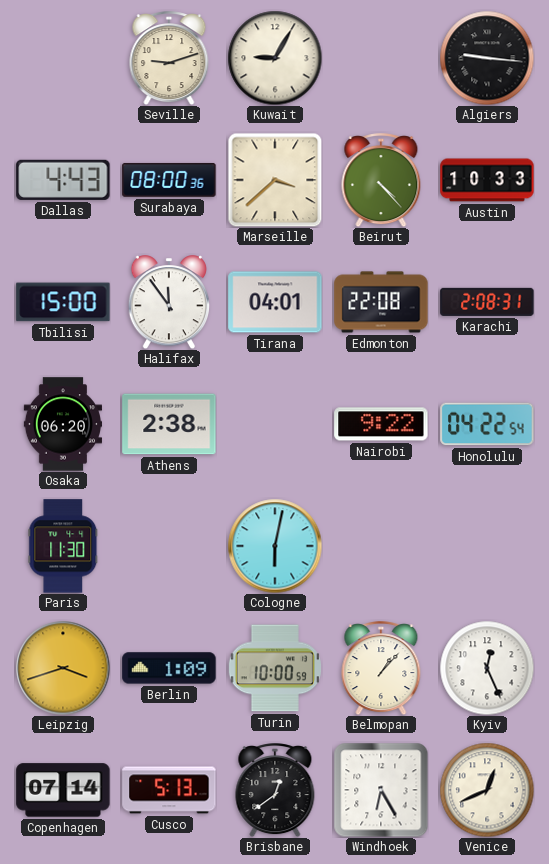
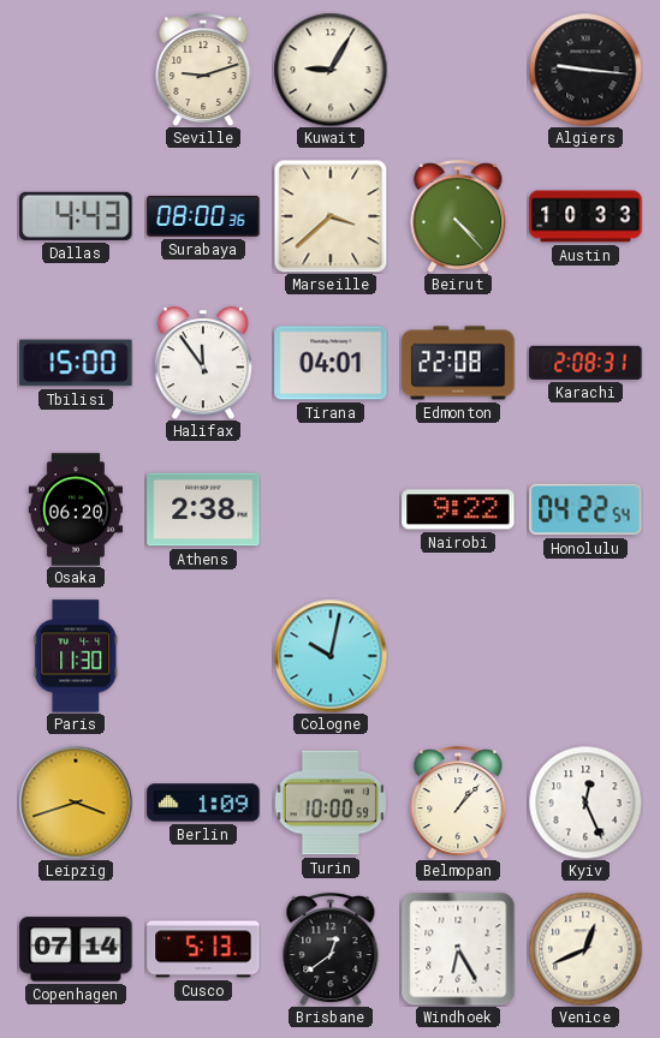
Cologne: 6:02 -> 10:02
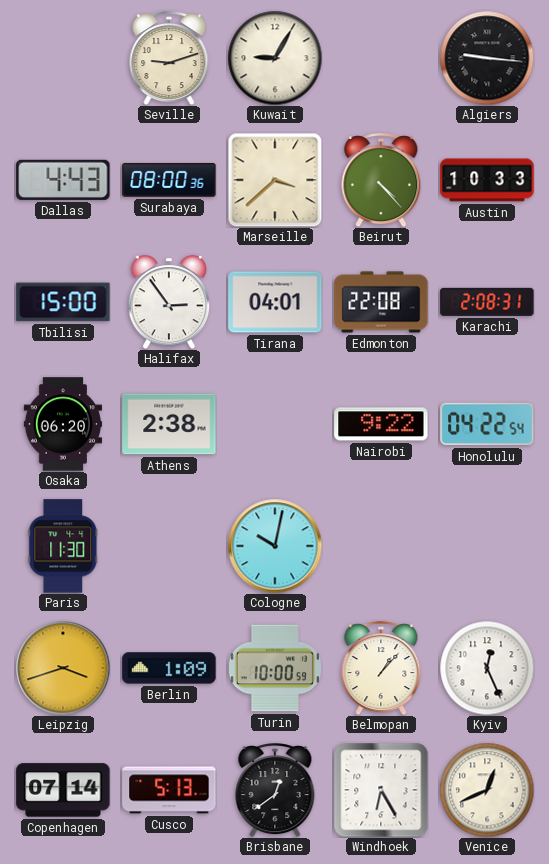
Halifax: 11:54 -> 2:54
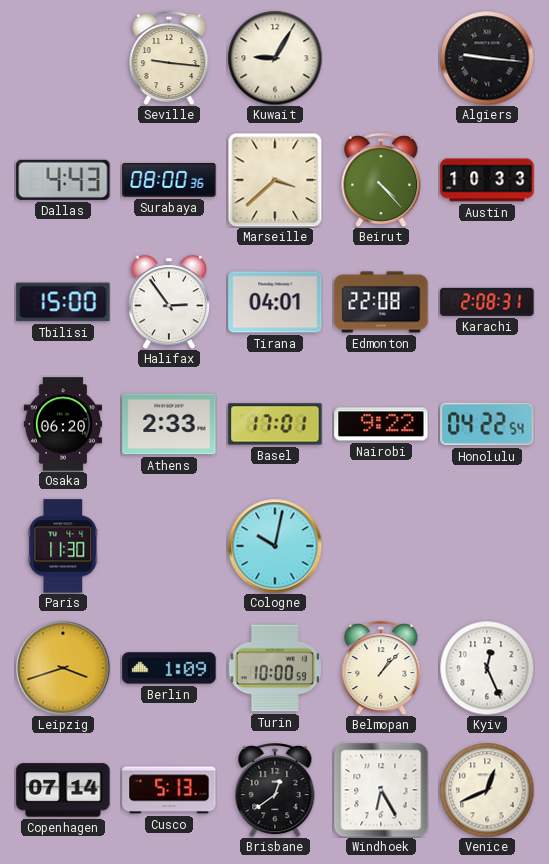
Seville: 9:12 -> 9:16
Athens: 2:38 -> 2:33
Basel: none -> 17:01
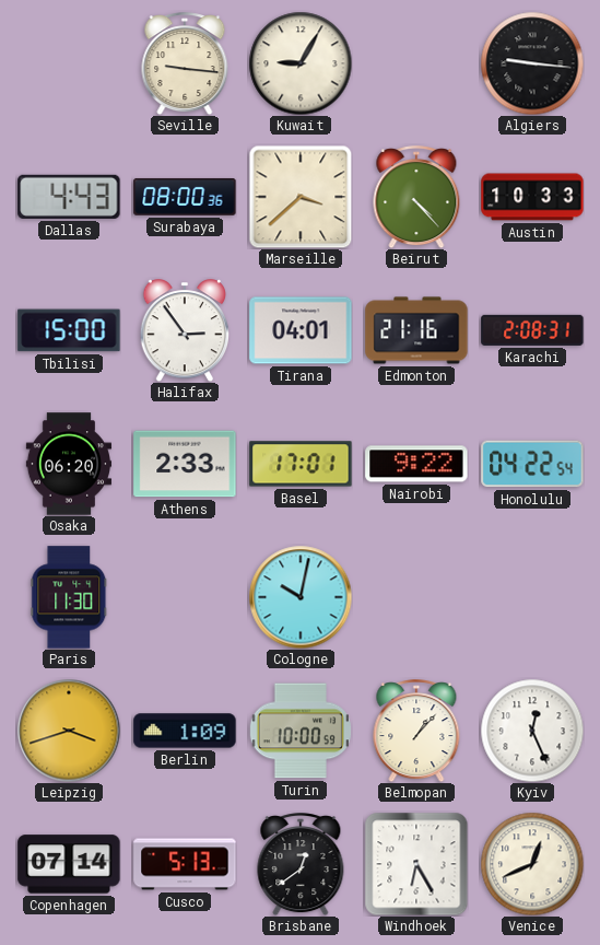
Edmonton: 22:08 -> 21:16
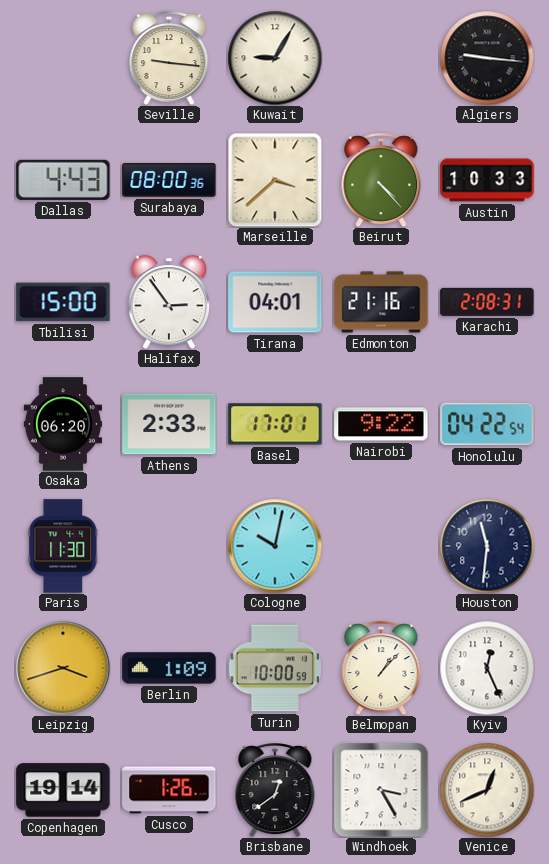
Houston: none -> 11:31
Copenhagen: 07:14 -> 19:14
Cusco: 5:13 -> 1:26
Windhoek: 6:25 -> 3:25
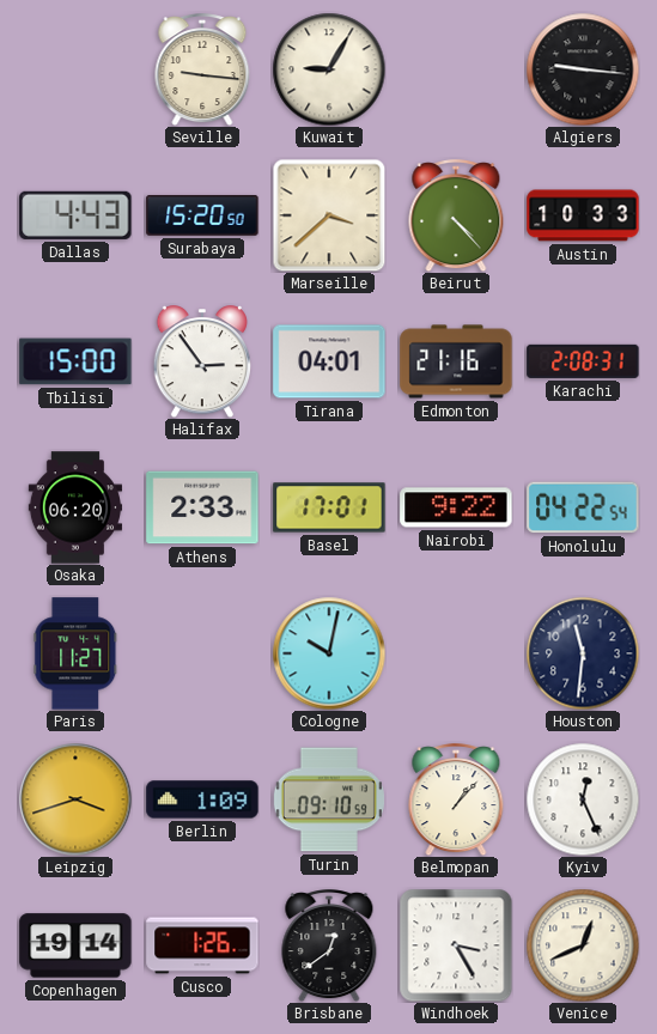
Surabaya: 08:00 -> 15:20
Paris: 11:30 -> 11:27
Turin: 10:00 -> 09:10
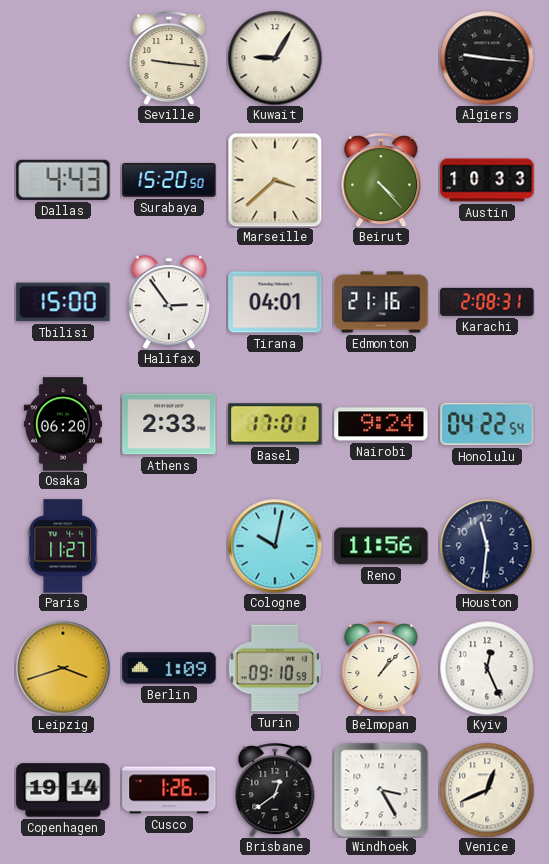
Nairobi: 9:22 -> 9:24
Reno: none -> 11:56
